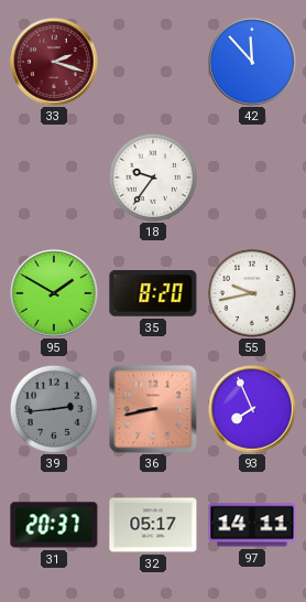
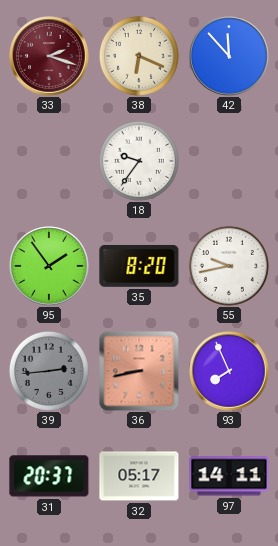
38: none -> 6:19
95: 1:50 -> 1:54
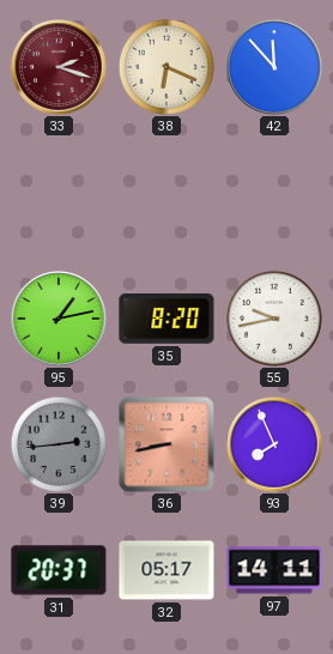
18: 9:36 -> none
95: 1:54 -> 1:13
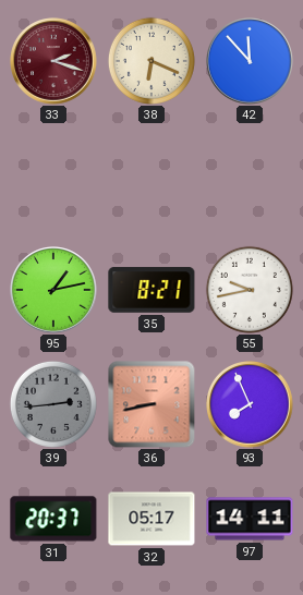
35: 8:20 -> 8:21
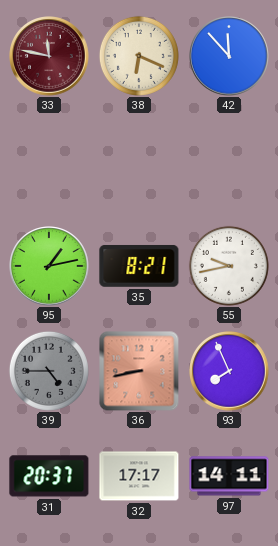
33: 2:18 -> 11:47
39: 2:44 -> 4:45
32: 05:17 -> 17:17
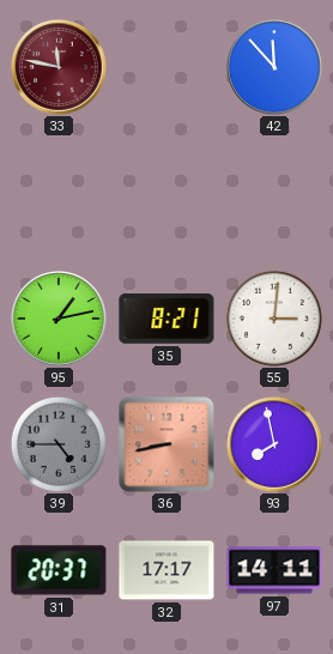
38: 6:19 -> none
55: 9:43 -> 3:01
93: 7:56 -> 7:58
